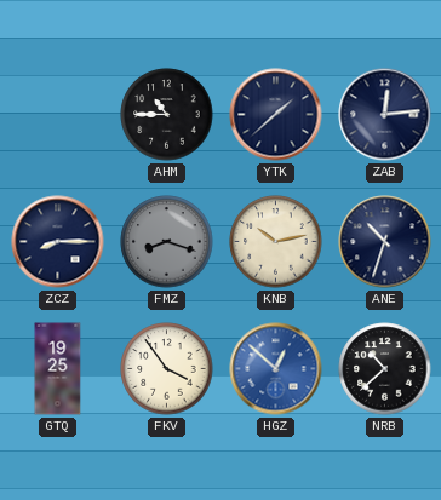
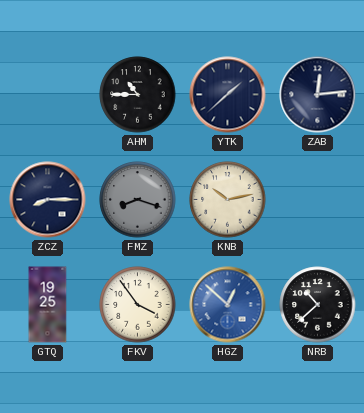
ANE: 10:33 -> none
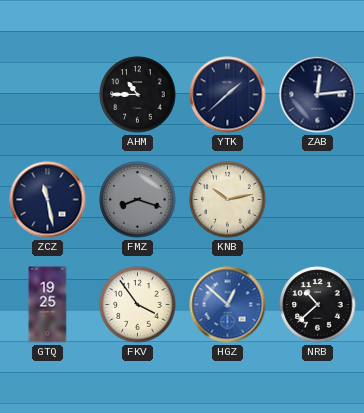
ZCZ: 8:15 -> 11:28
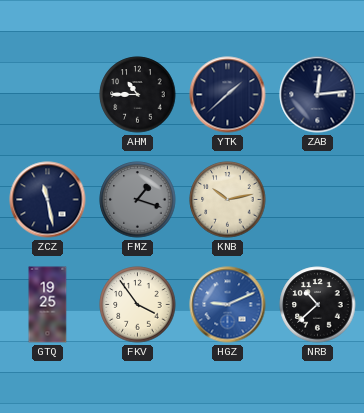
FMZ: 8:18 -> 1:18
HGZ: 12:52 -> 9:11
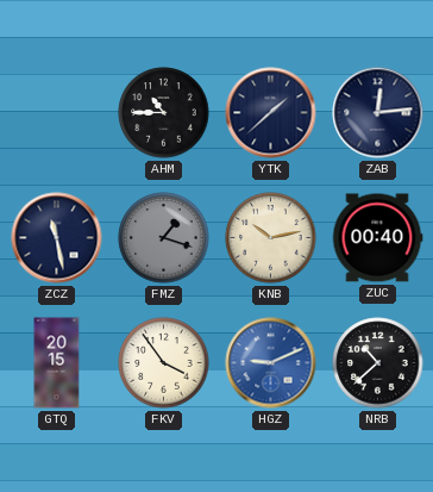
ZUC: none -> 00:40
GTQ: 19:25 -> 20:15
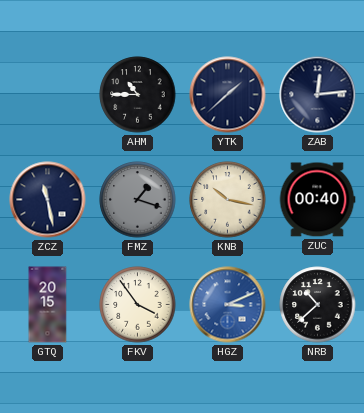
KNB: 10:13 -> 10:17
HGZ: 9:11 -> 3:11
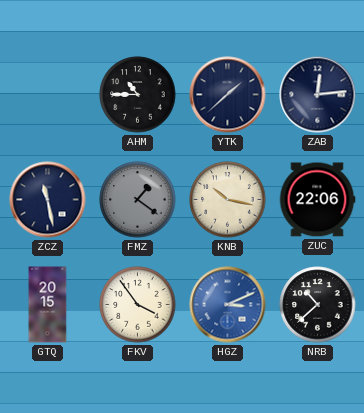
FMZ: 1:18 -> 1:21
ZUC: 00:40 -> 22:06
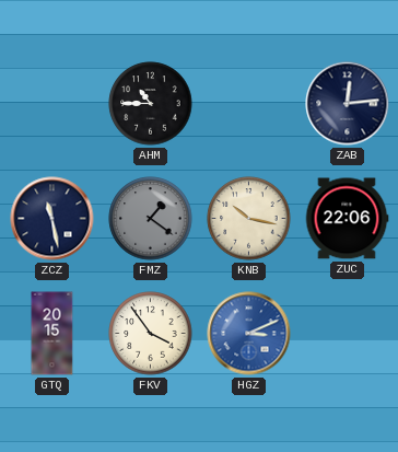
YTK: 1:38 -> none
NRB: 10:38 -> none
